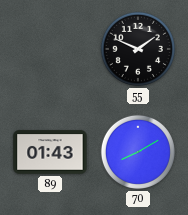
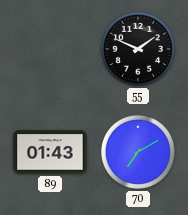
70: 8:10 -> 7:10
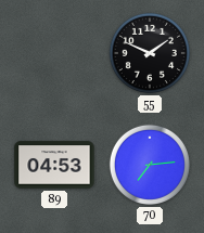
89: 01:43 -> 04:53
70: 7:10 -> 7:14
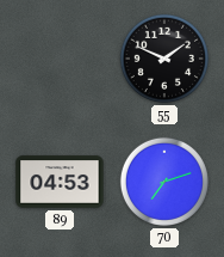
70: 7:14 -> 7:12
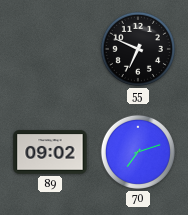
55: 1:49 -> 6:49
89: 04:53 -> 09:02
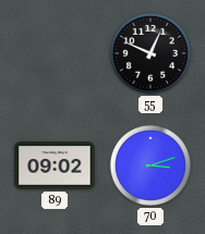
55: 6:49 -> 12:49
70: 7:12 -> 3:12
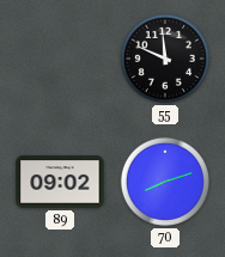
55: 12:49 -> 11:49
70: 3:12 -> 8:12
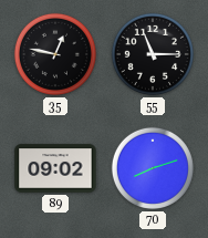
35: none -> 12:47
55: 11:49 -> 11:15
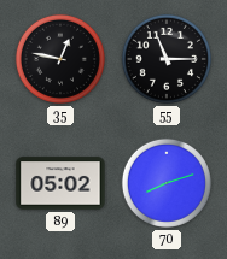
89: 09:02 -> 05:02
